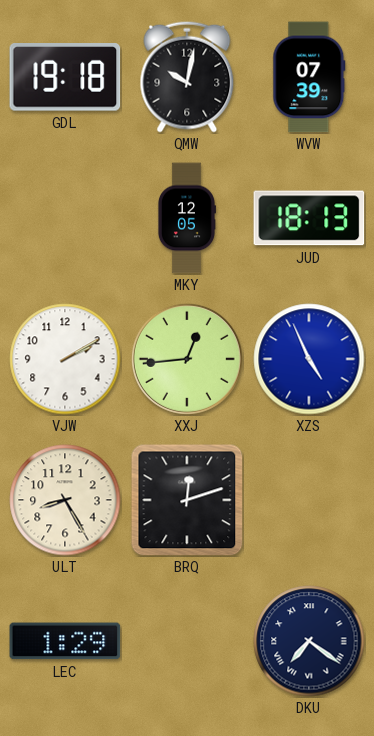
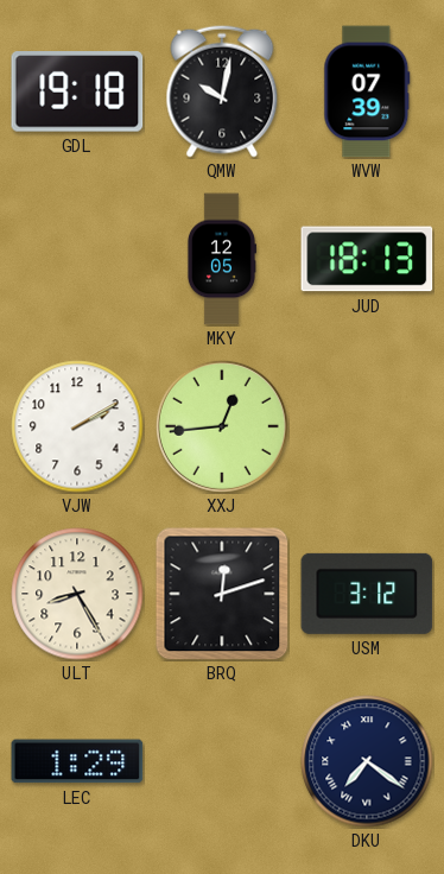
XZS: 4:56 -> none
USM: none -> 3:12
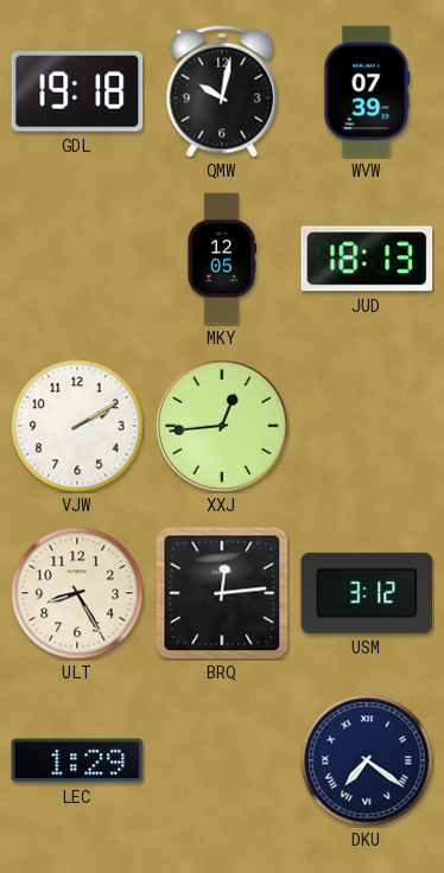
BRQ: 12:12 -> 12:14
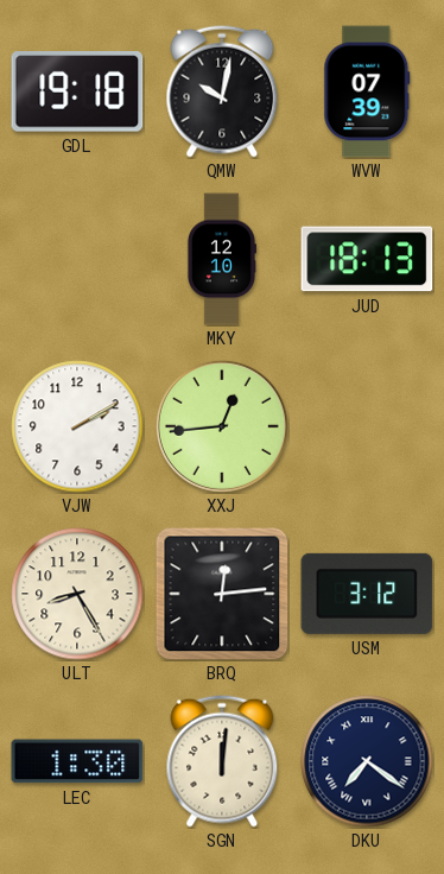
MKY: 12:05 -> 12:10
LEC: 1:29 -> 1:30
SGN: none -> 12:01
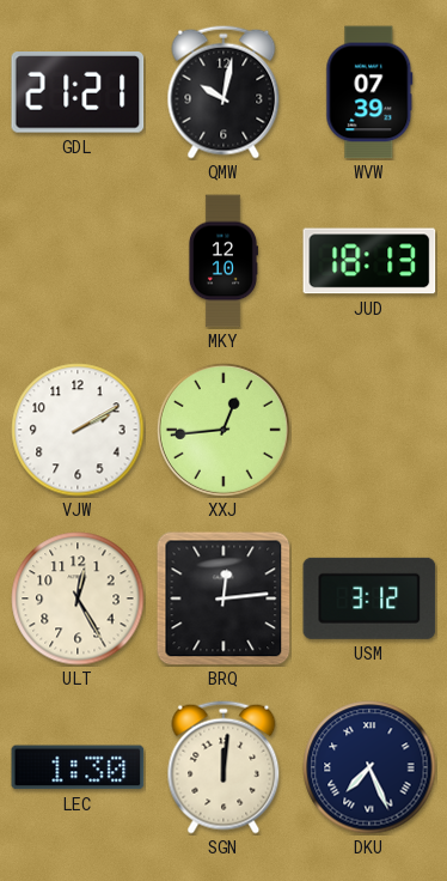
GDL: 19:18 -> 21:21
ULT: 8:25 -> 12:25
DKU: 7:21 -> 7:26
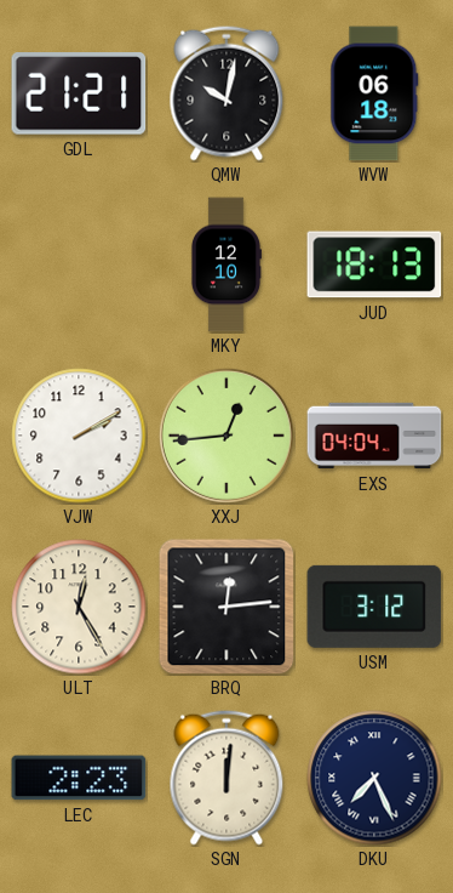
WVW: 07:39 -> 06:18
EXS: none -> 04:04
LEC: 1:30 -> 2:23
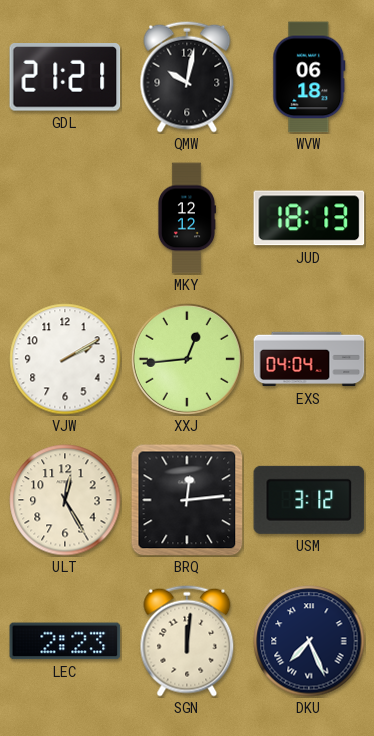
MKY: 12:10 -> 12:12
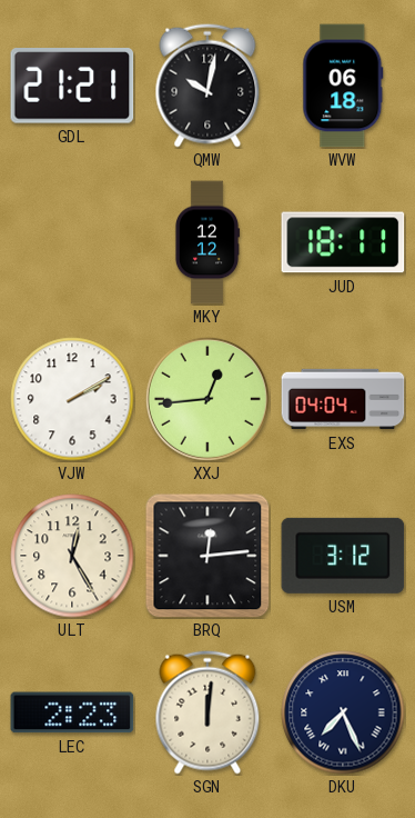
JUD: 18:13 -> 18:11
